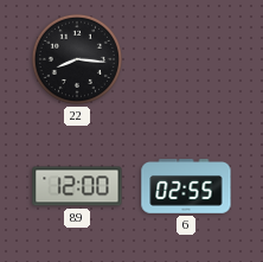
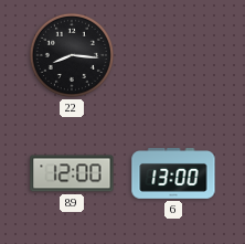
6: 02:55 -> 13:00
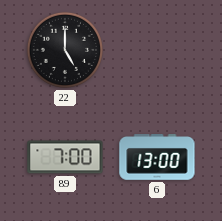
22: 8:16 -> 5:00
89: 12:00 -> 7:00
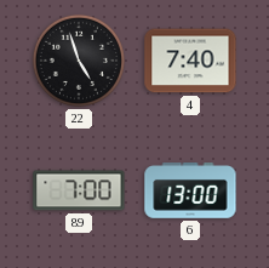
22: 5:00 -> 4:57
4: none -> 7:40
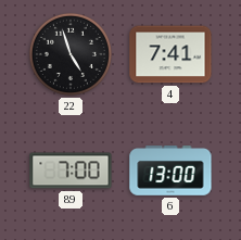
4: 7:40 -> 7:41
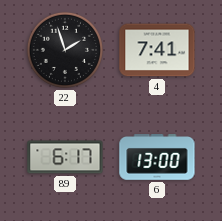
22: 4:57 -> 1:57
89: 7:00 -> 6:17
